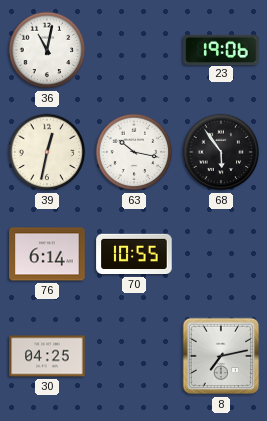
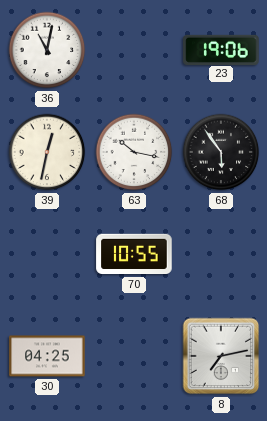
76: 6:14 -> none
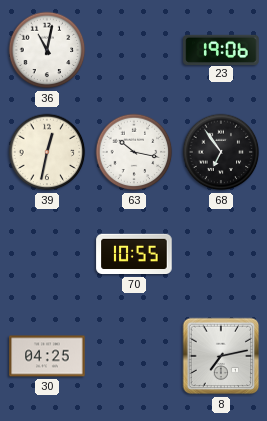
68: 5:54 -> 6:54
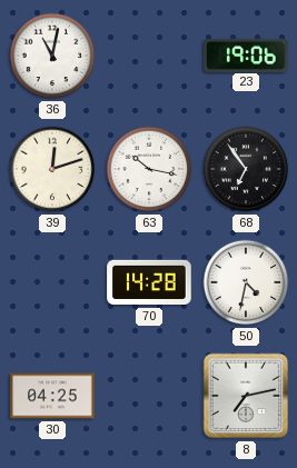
39: 12:32 -> 12:12
70: 10:55 -> 14:28
50: none -> 4:32
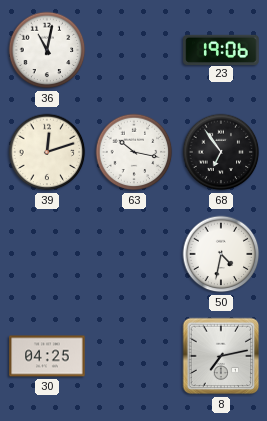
70: 14:28 -> none
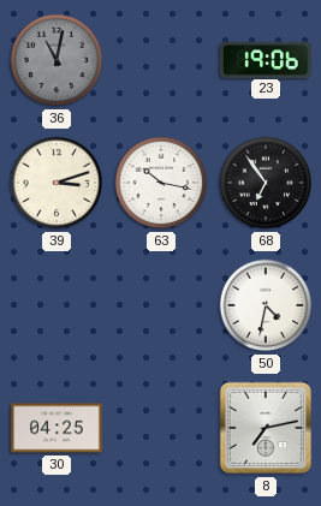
36 dial: white -> grey
39: 12:12 -> 3:12
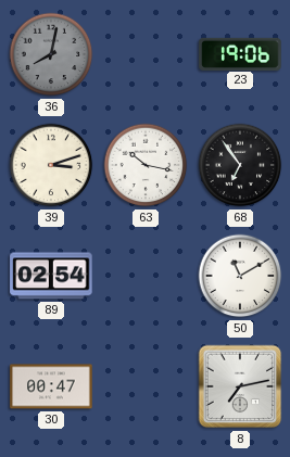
36: 11:02 -> 8:02
89: none -> 02:54
50: 4:32 -> 11:10
30: 04:25 -> 00:47
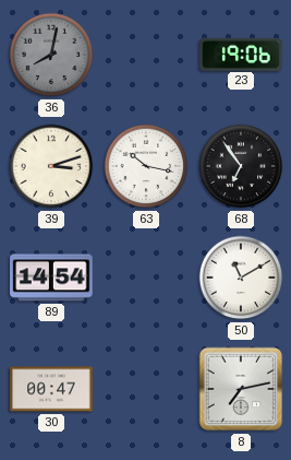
89: 02:54 -> 14:54
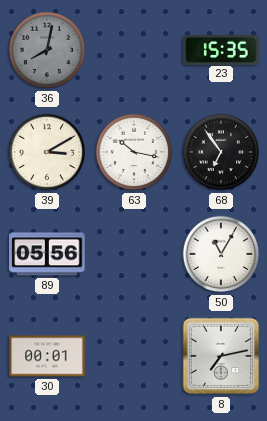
23: 19:06 -> 15:35
39: 3:12 -> 3:10
89: 14:54 -> 05:56
50: 11:10 -> 11:05
30: 00:47 -> 00:01
